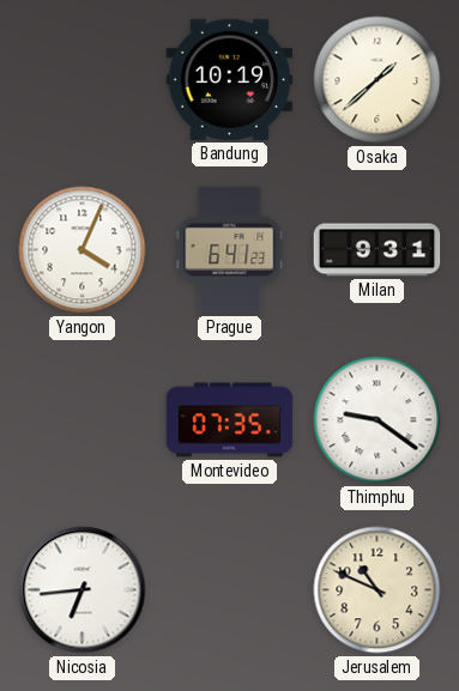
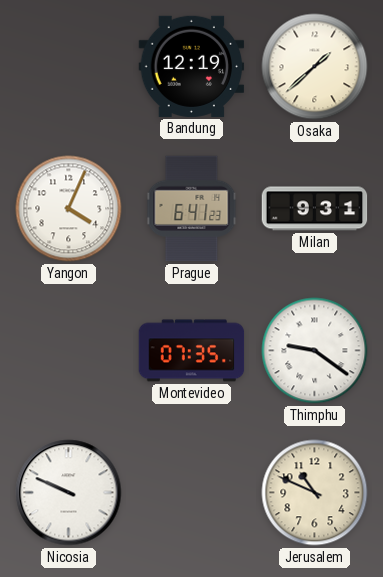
Bandung: 10:19 -> 12:19
Nicosia: 6:44 -> 9:49
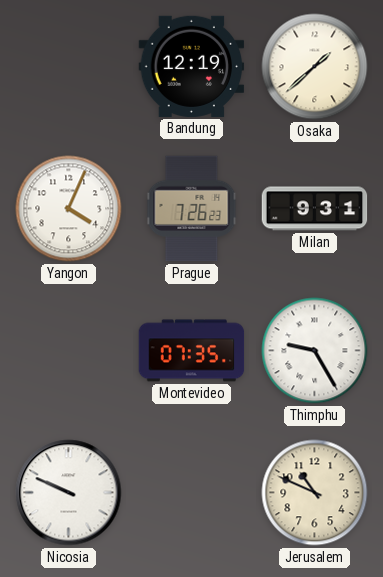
Prague: 6:41 -> 7:26
Thimphu: 9:21 -> 9:25
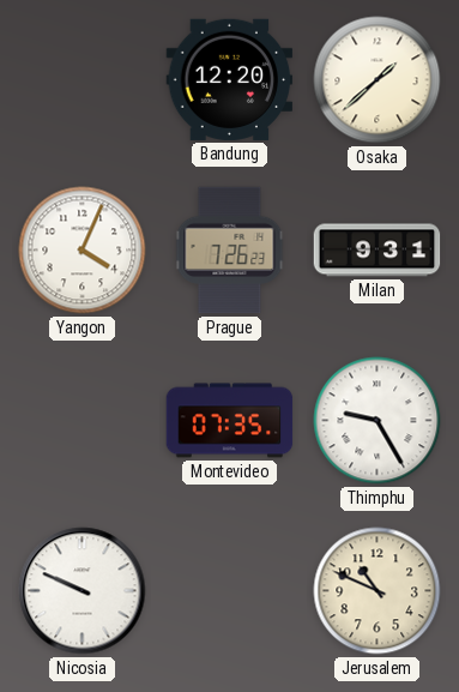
Bandung: 12:19 -> 12:20
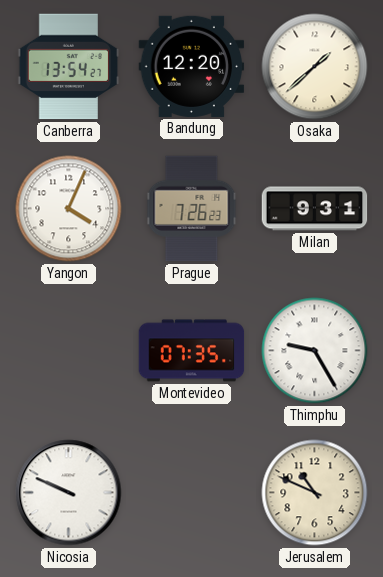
Canberra: none -> 13:54
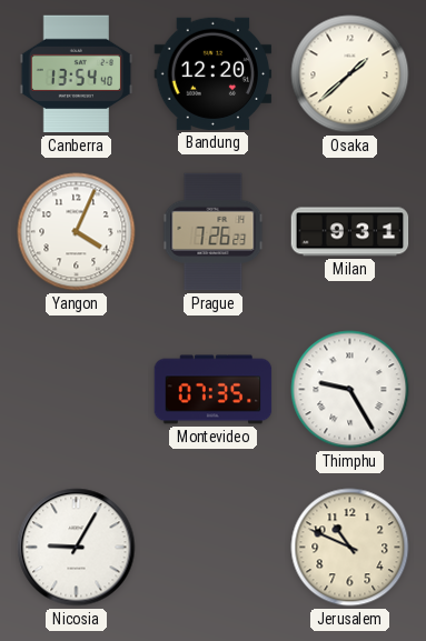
Canberra: 13:54:27 -> 13:54:40
Nicosia: 9:49 -> 9:05
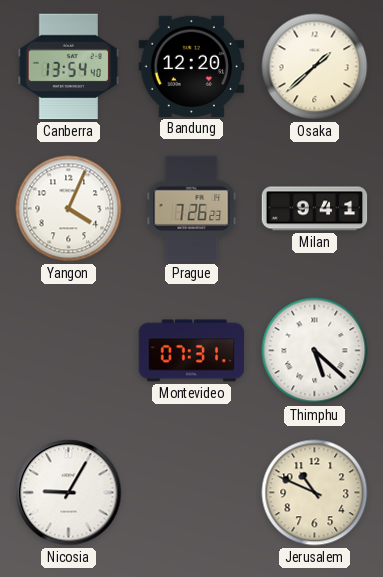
Milan: 9:31 -> 9:41
Montevideo: 07:35 -> 07:31
Thimphu: 9:25 -> 5:22
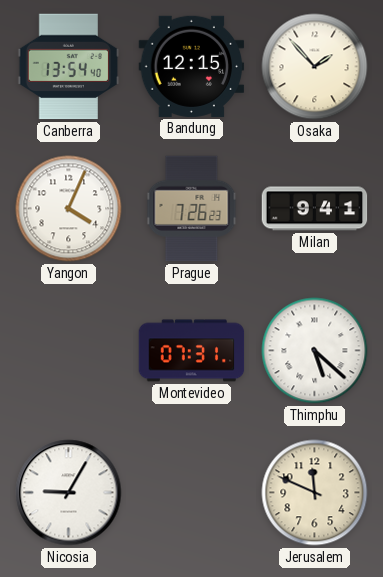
Bandung: 12:20 -> 12:15
Osaka: 1:38 -> 1:53
Jerusalem: 10:49 -> 11:49
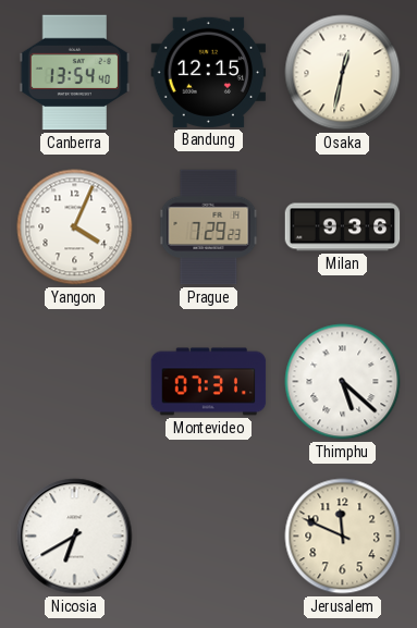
Osaka: 1:53 -> 12:32
Prague: 7:26 -> 7:29
Milan: 9:41 -> 9:36
Nicosia: 9:05 -> 6:40
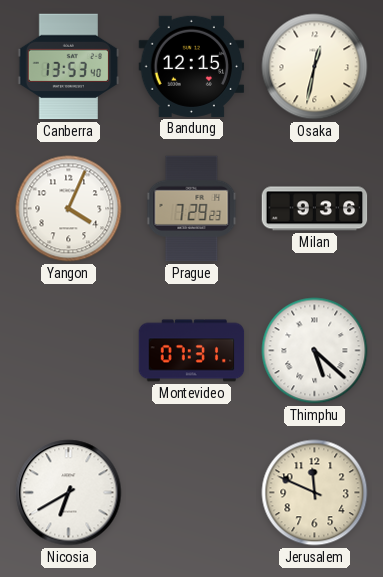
Canberra: 13:54 -> 13:53
